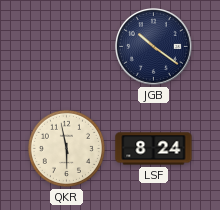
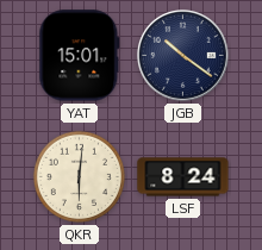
YAT: none -> 15:01
QKR: 5:58 -> 6:01
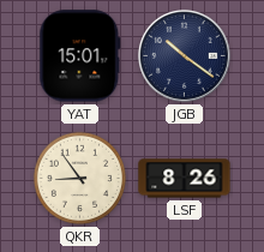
QKR: 6:01 -> 8:54
LSF: 8:24 -> 8:26
